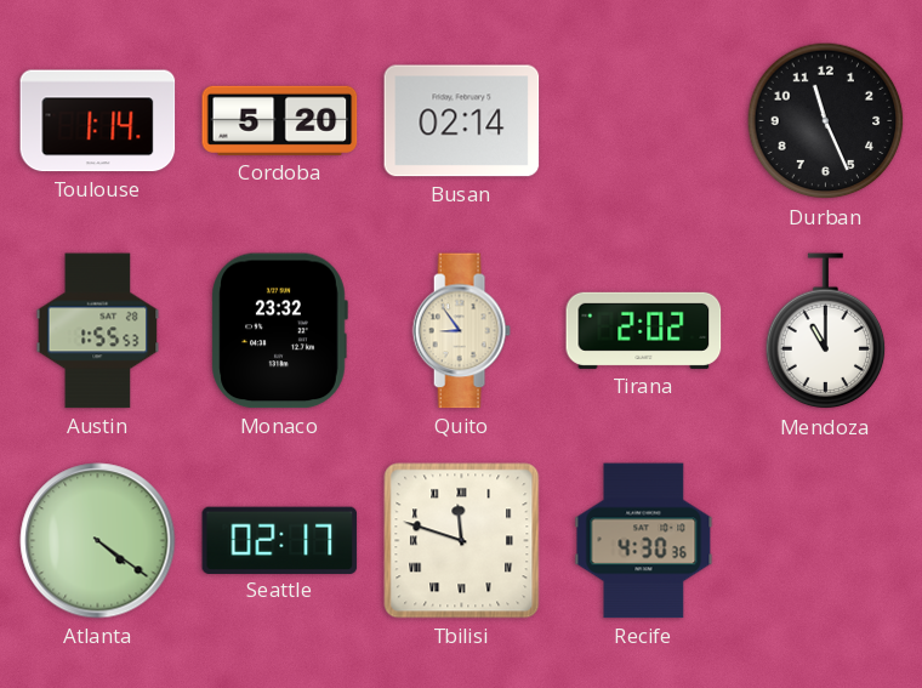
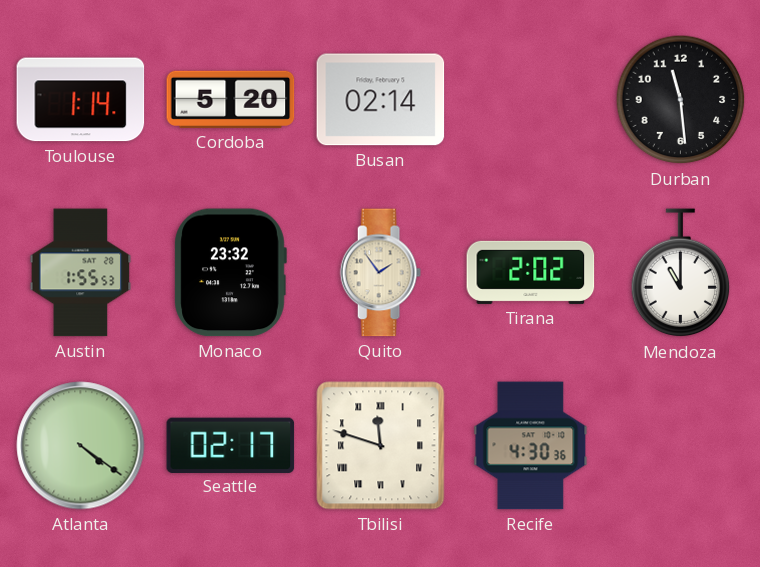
Durban: 11:26 -> 11:29
Quito: 8:54 -> 1:54
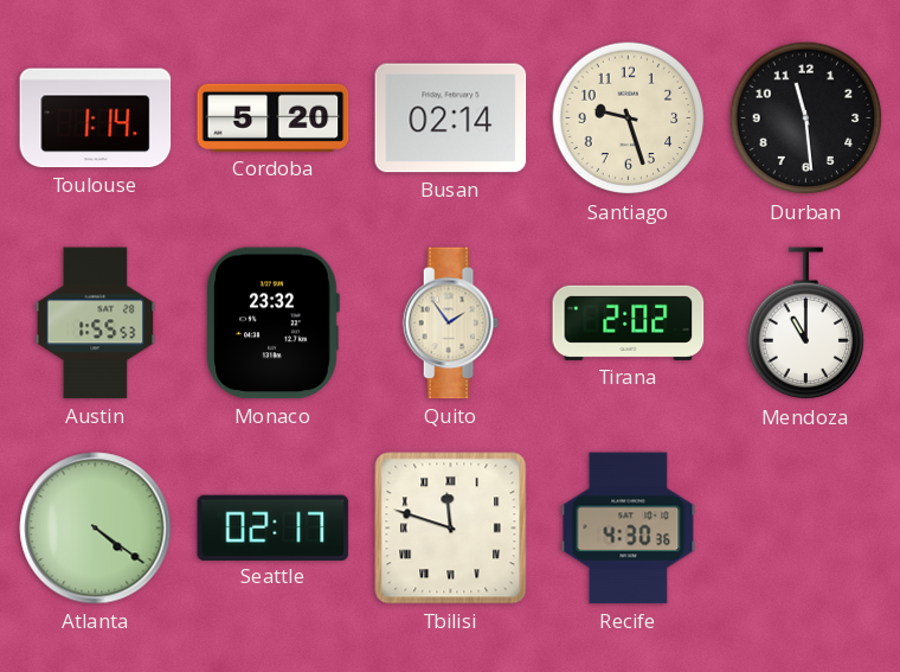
Santiago: none -> 9:27
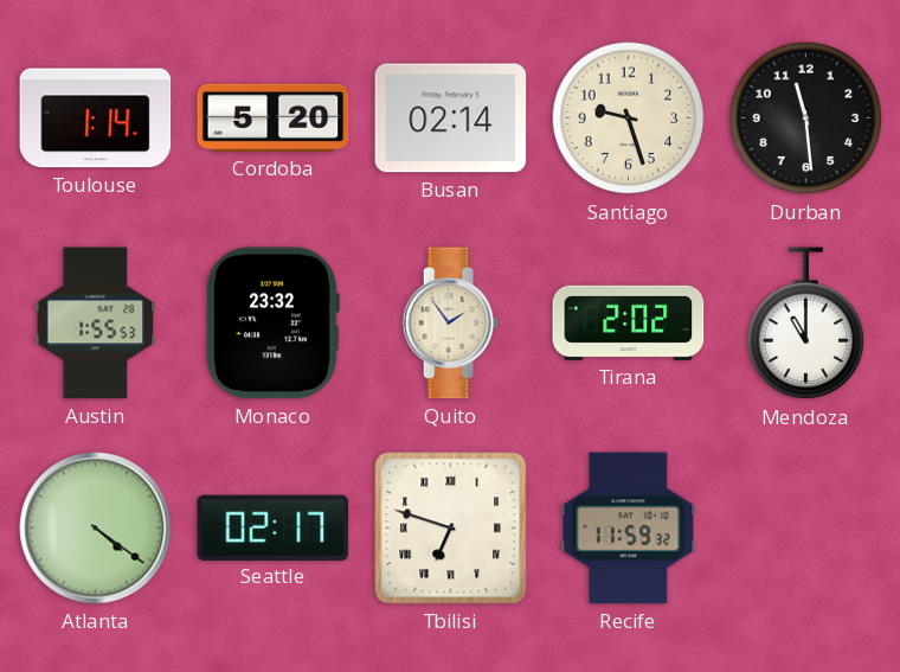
Tbilisi: 11:48 -> 6:48
Recife: 4:30 -> 11:59
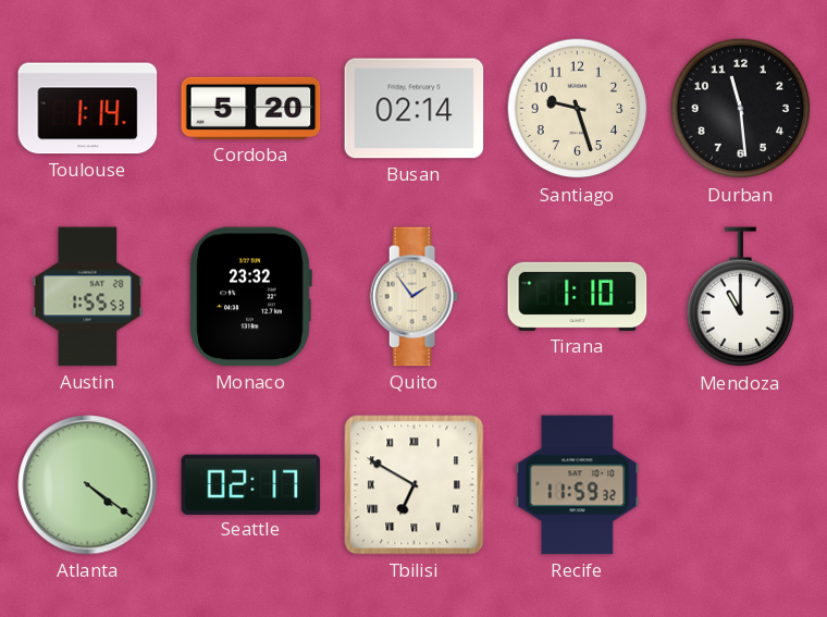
Tirana: 2:02 -> 1:10
Tbilisi: 6:48 -> 6:50
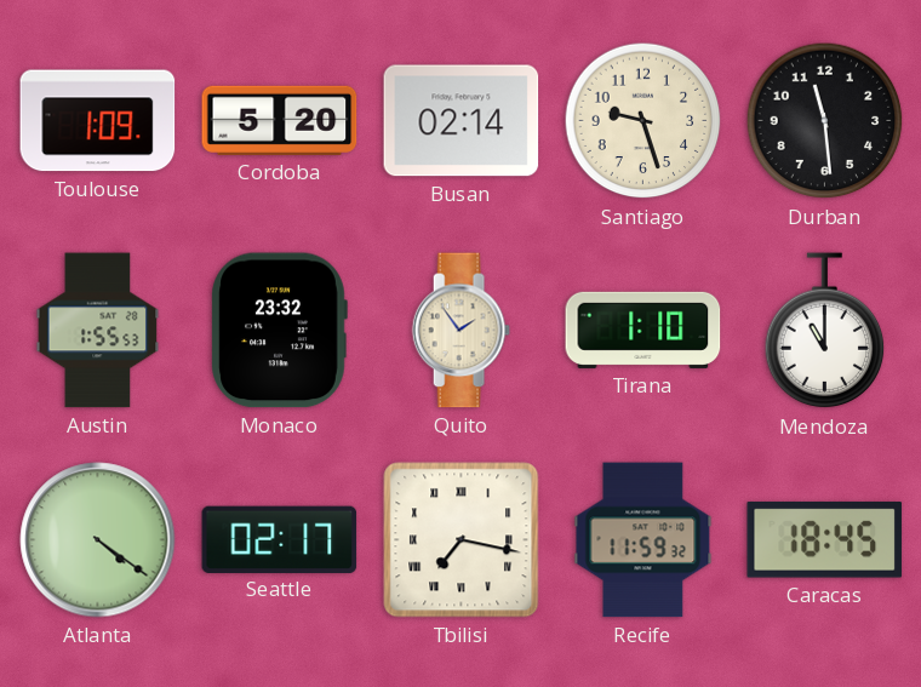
Toulouse: 1:14 -> 1:09
Tbilisi: 6:50 -> 7:17
Caracas: none -> 18:45
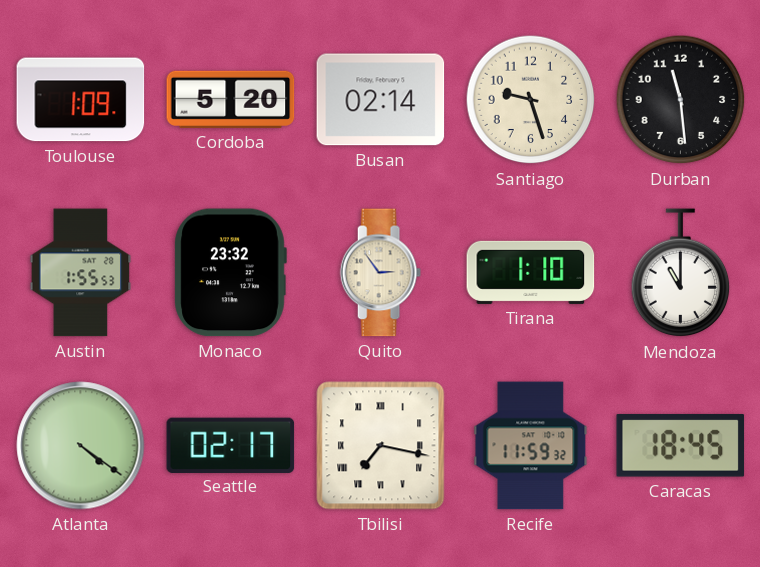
Quito: 1:54 -> 2:54
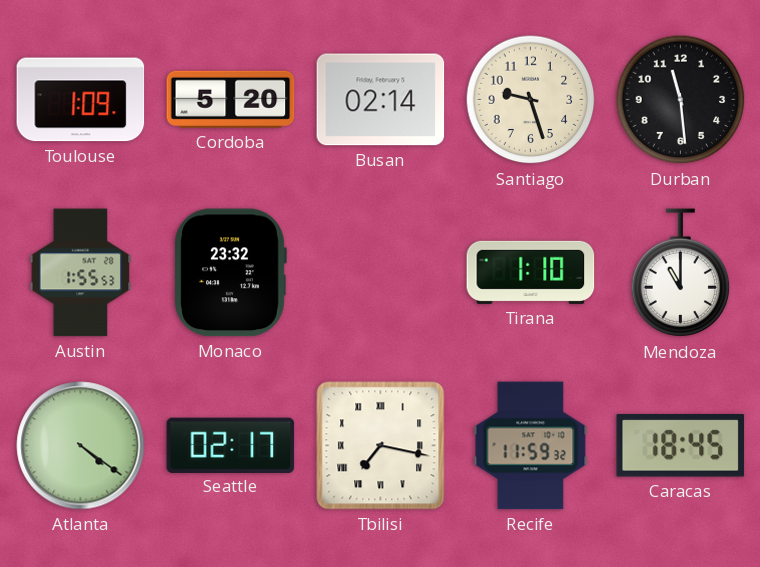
Quito: 2:54 -> none
